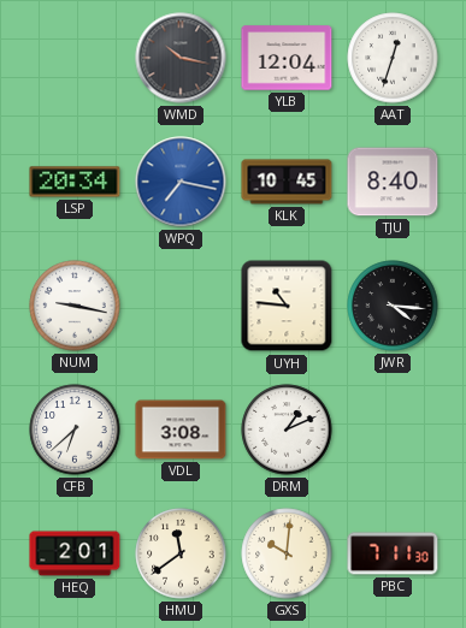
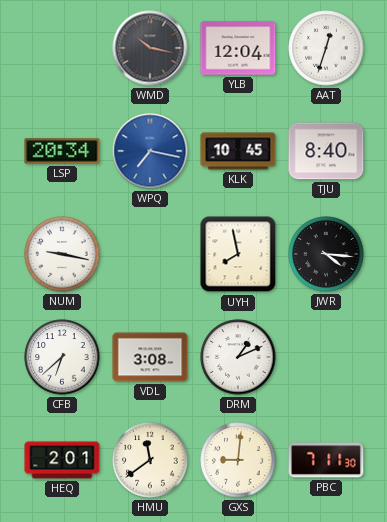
UYH: 10:46 -> 7:58
GXS: 10:01 -> 9:01
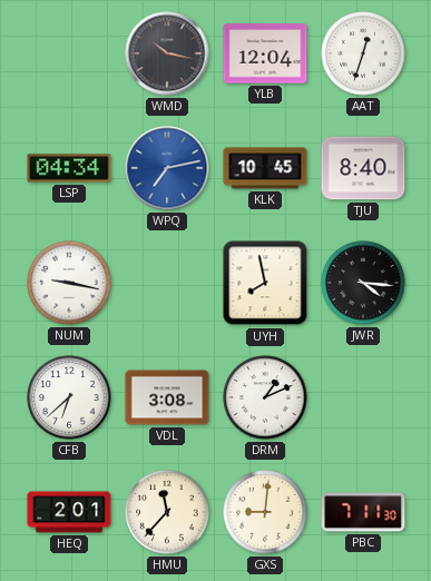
LSP: 20:34 -> 04:34
WPQ: 7:17 -> 7:13
HMU: 11:39 -> 11:37
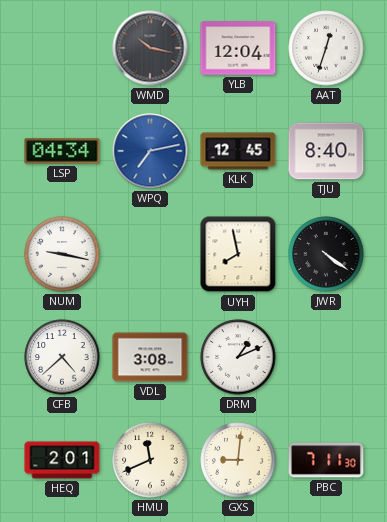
KLK: 10:45 -> 12:45
JWR: 4:16 -> 4:21
CFB: 6:38 -> 4:38
HMU: 11:37 -> 11:41
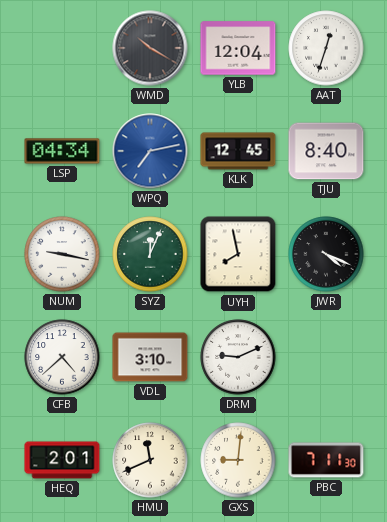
WMD: 10:17 -> 10:20
SYZ: none -> 12:04
JWR: 4:21 -> 4:19
VDL: 3:08 -> 3:10
DRM: 1:11 -> 9:11
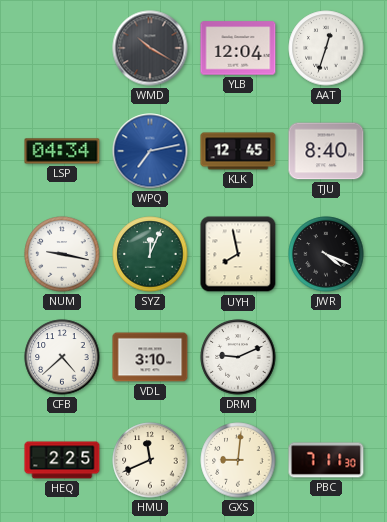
HEQ: 2:01 -> 2:25
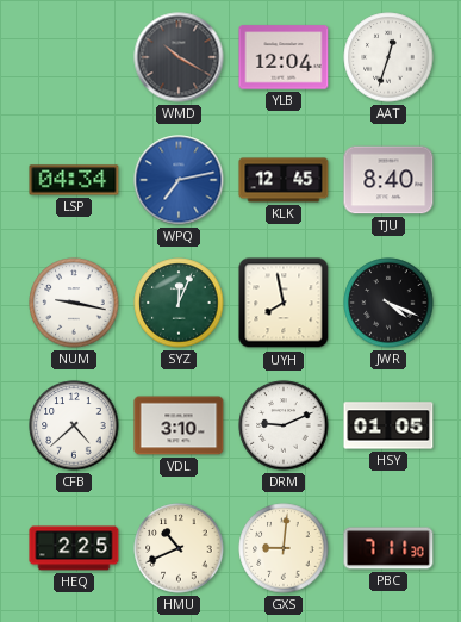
HSY: none -> 01:05
HMU: 11:41 -> 10:41
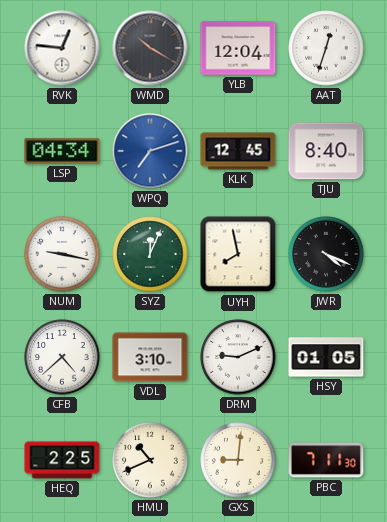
RVK: none -> 12:46
WPQ: 7:13 -> 7:12
